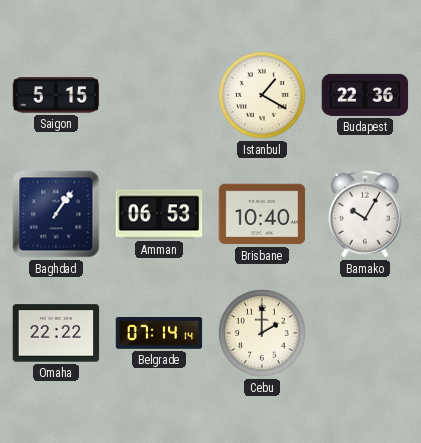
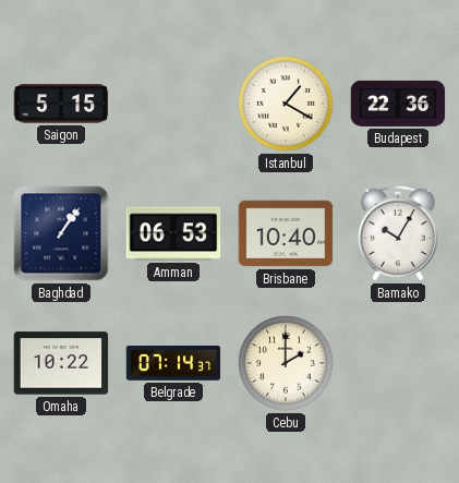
Omaha: 22:22 -> 10:22
Belgrade: 07:14:14 -> 07:14:37
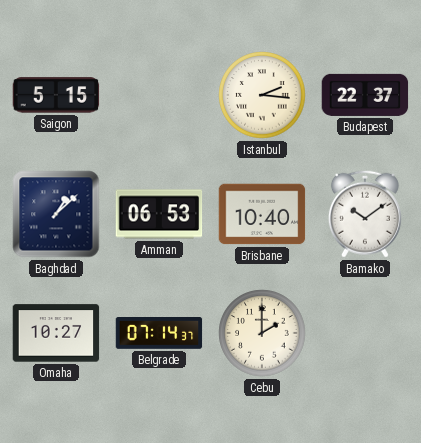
Istanbul: 1:20 -> 2:16
Budapest: 22:36 -> 22:37
Baghdad: 1:06 -> 1:08
Bamako: 10:05 -> 10:09
Omaha: 10:22 -> 10:27
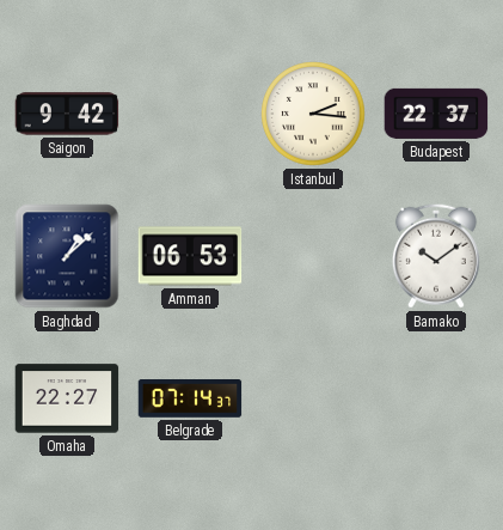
Saigon: 5:15 -> 9:42
Brisbane: 10:40 -> none
Omaha: 10:27 -> 22:27
Cebu: 2:00 -> none
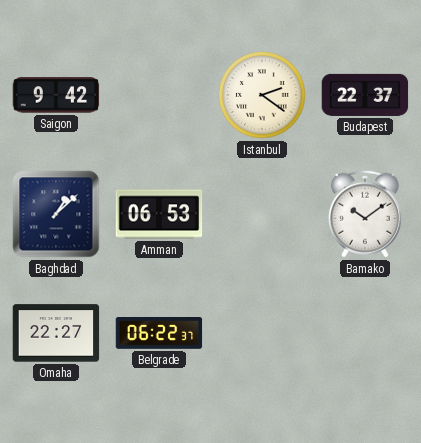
Istanbul: 2:16 -> 2:21
Belgrade: 07:14 -> 06:22
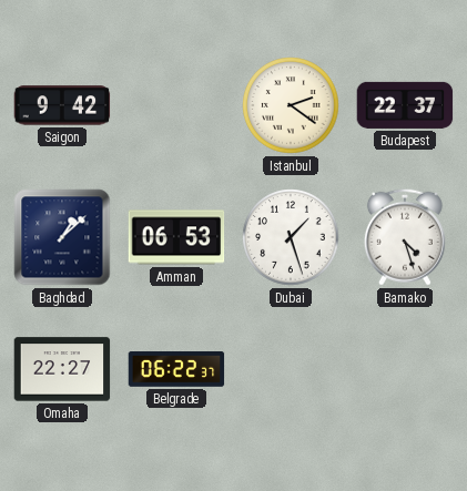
Dubai: none -> 1:27
Bamako: 10:09 -> 4:27
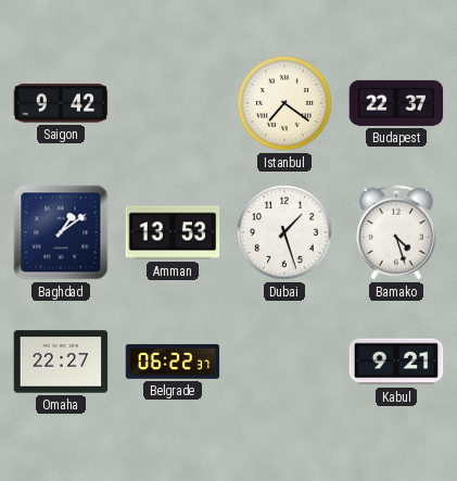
Istanbul: 2:21 -> 7:21
Baghdad: 1:08 -> 1:09
Amman: 06:53 -> 13:53
Kabul: none -> 9:21
